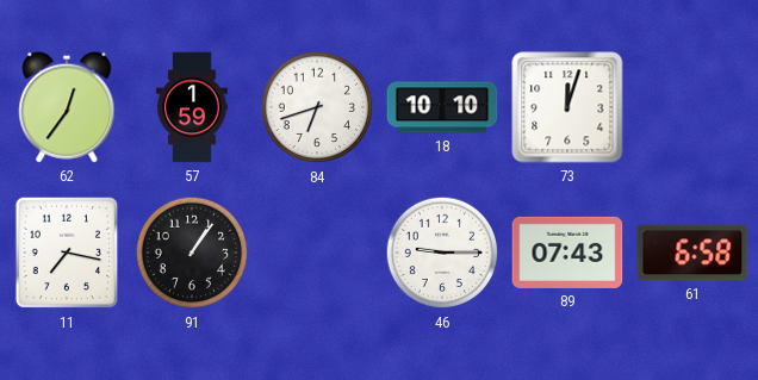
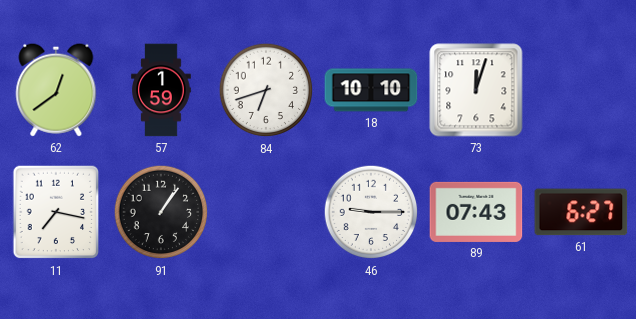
62: 12:36 -> 12:39
61: 6:58 -> 6:27
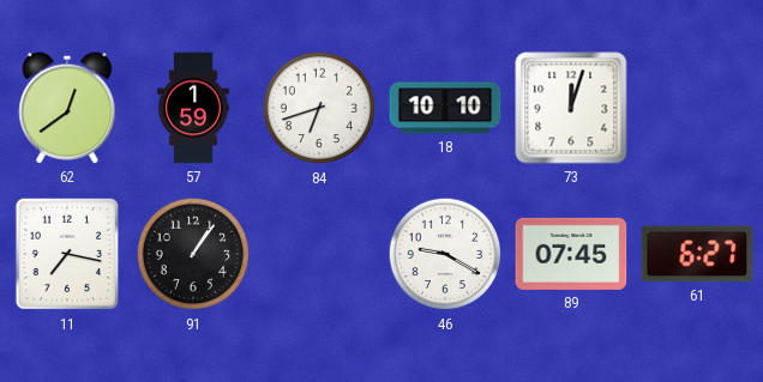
46: 9:15 -> 9:20
89: 07:43 -> 07:45
